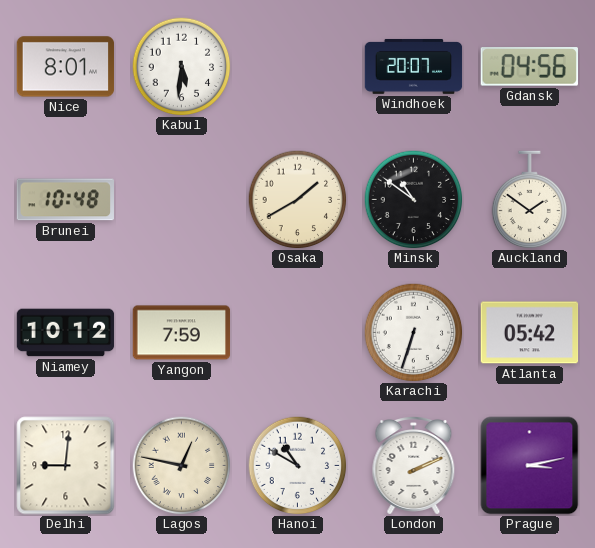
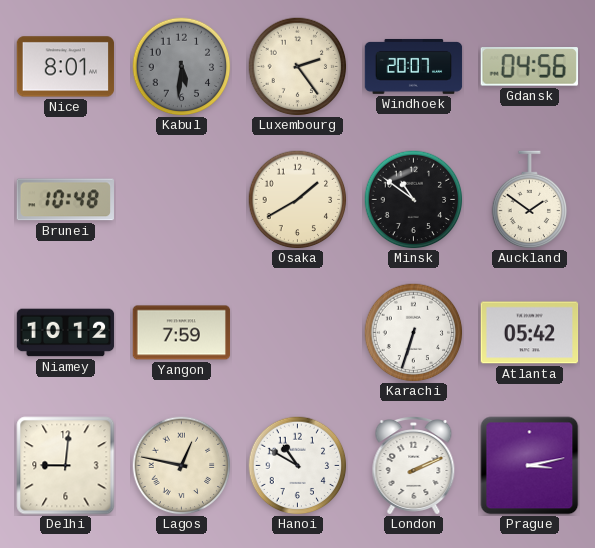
Kabul dial: white -> grey
Luxembourg: none -> 2:24
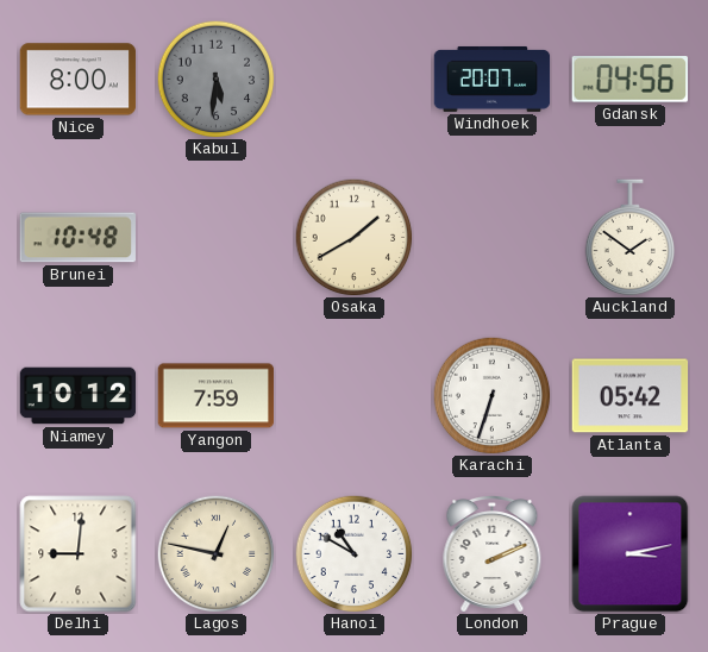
Nice: 8:01 -> 8:00
Luxembourg: 2:24 -> none
Minsk: 10:51 -> none
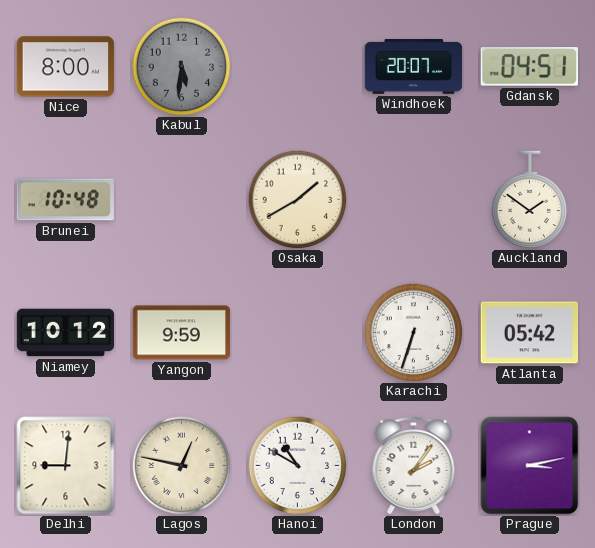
Gdansk: 04:56 -> 04:51
Yangon: 7:59 -> 9:59
London: 2:11 -> 2:06
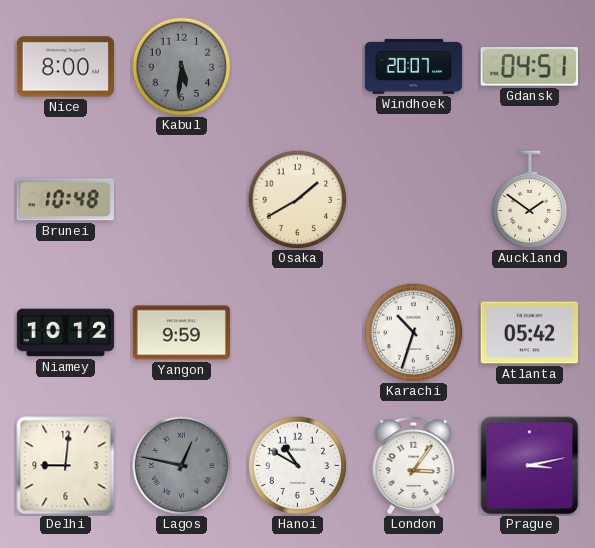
Karachi: 6:33 -> 10:33
Lagos dial: cream -> grey
London: 2:06 -> 3:06
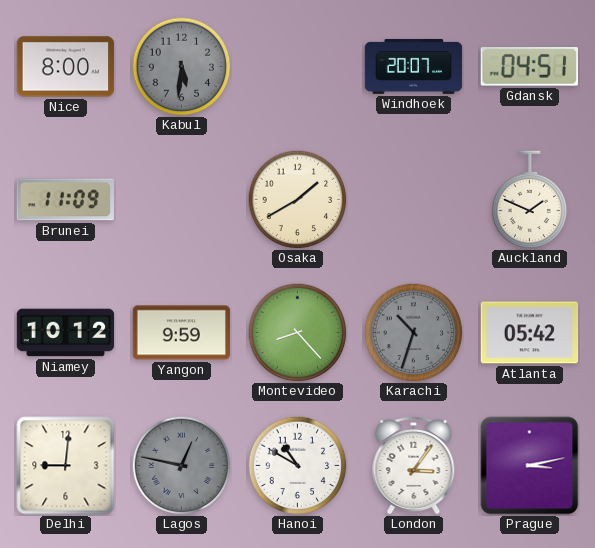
Brunei: 10:48 -> 11:09
Auckland: 1:51 -> 1:49
Montevideo: none -> 8:23
Karachi dial: white -> grey
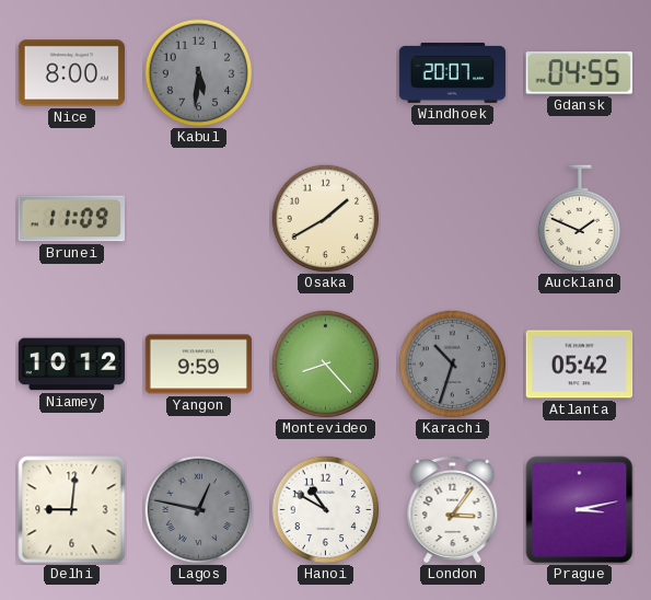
Gdansk: 04:51 -> 04:55
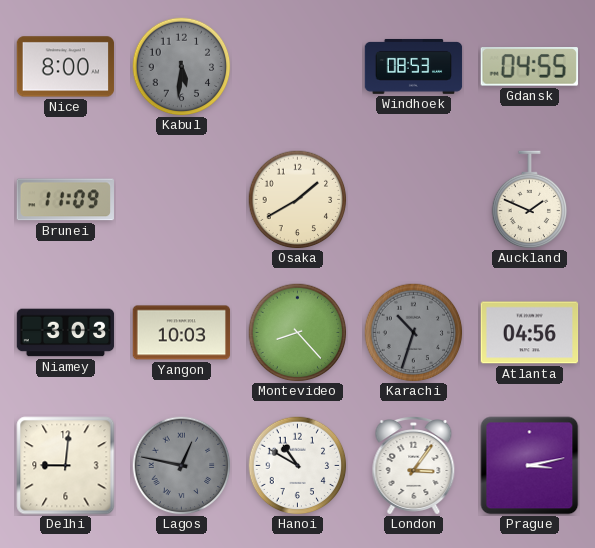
Windhoek: 20:07 -> 08:53
Niamey: 10:12 -> 3:03
Yangon: 9:59 -> 10:03
Atlanta: 05:42 -> 04:56
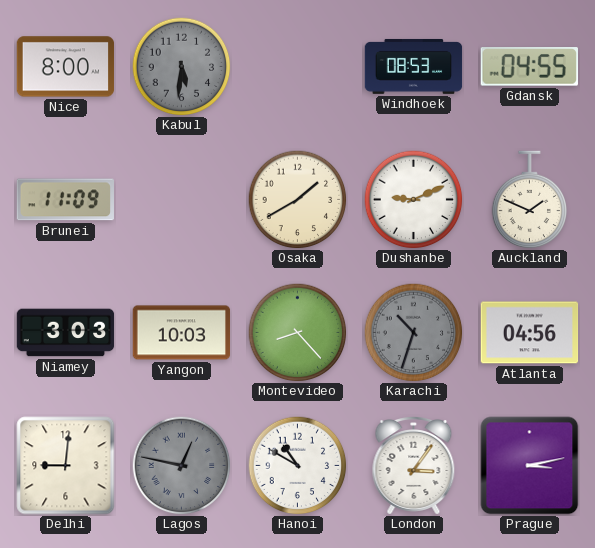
Dushanbe: none -> 9:11
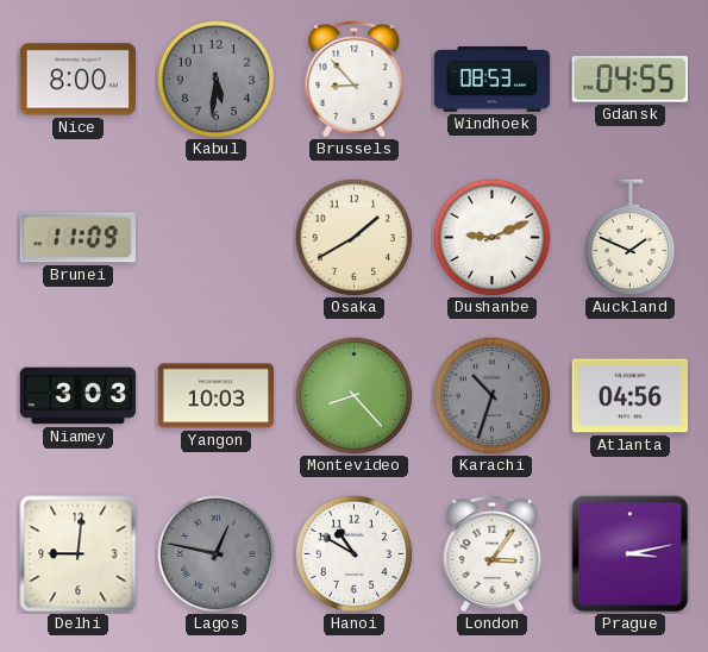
Brussels: none -> 8:53
